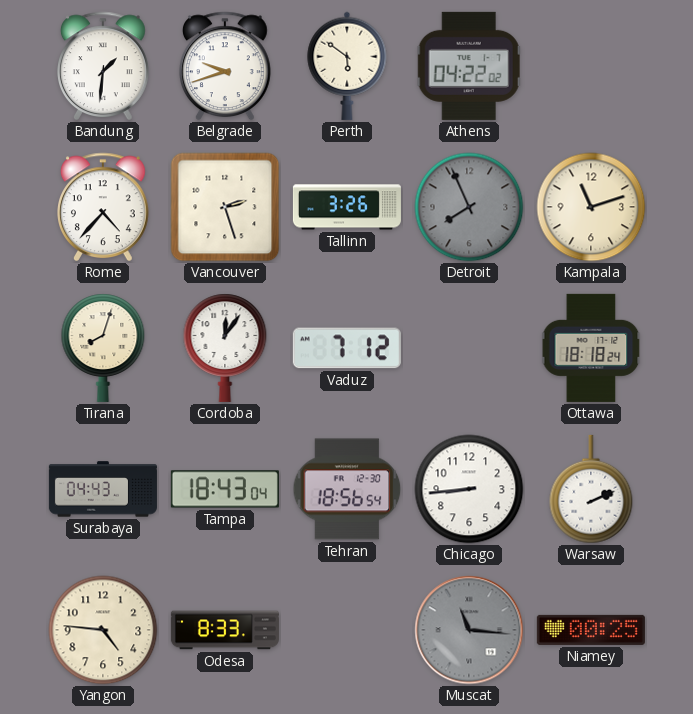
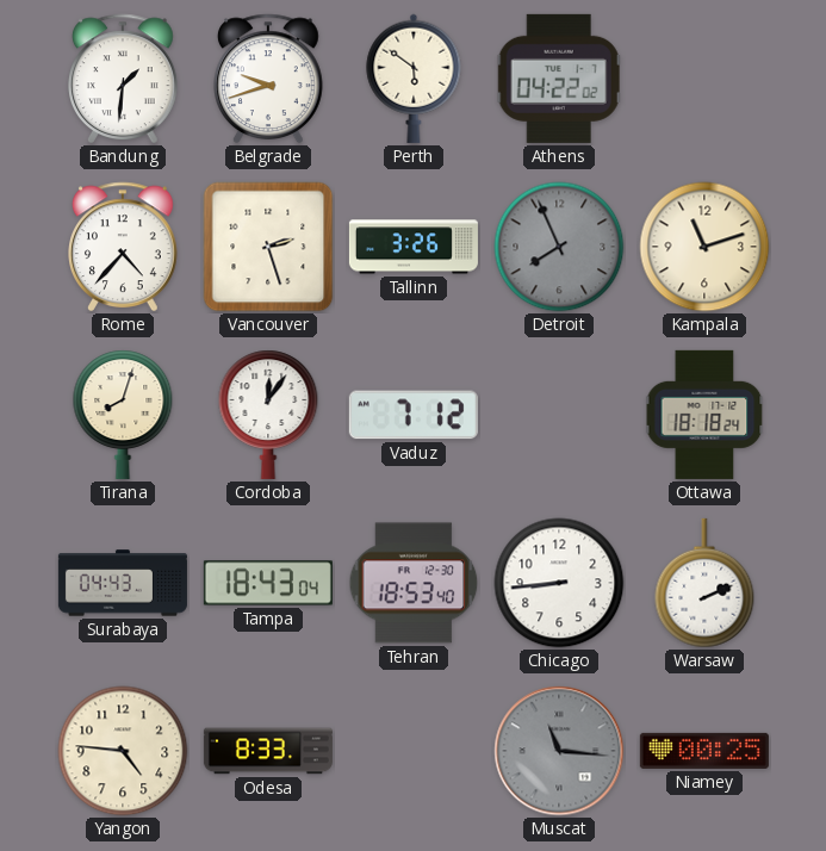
Tehran: 18:56 -> 18:53
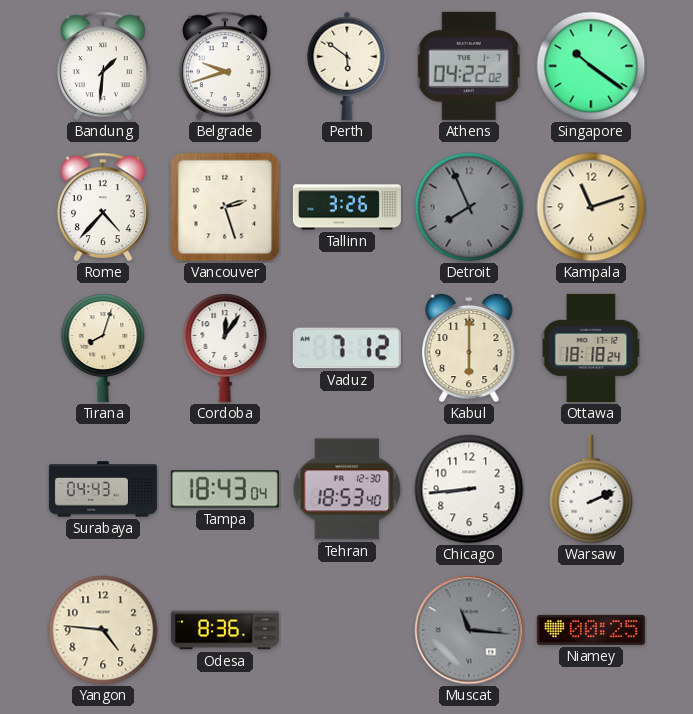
Singapore: none -> 10:21
Kabul: none -> 6:00
Odesa: 8:33 -> 8:36
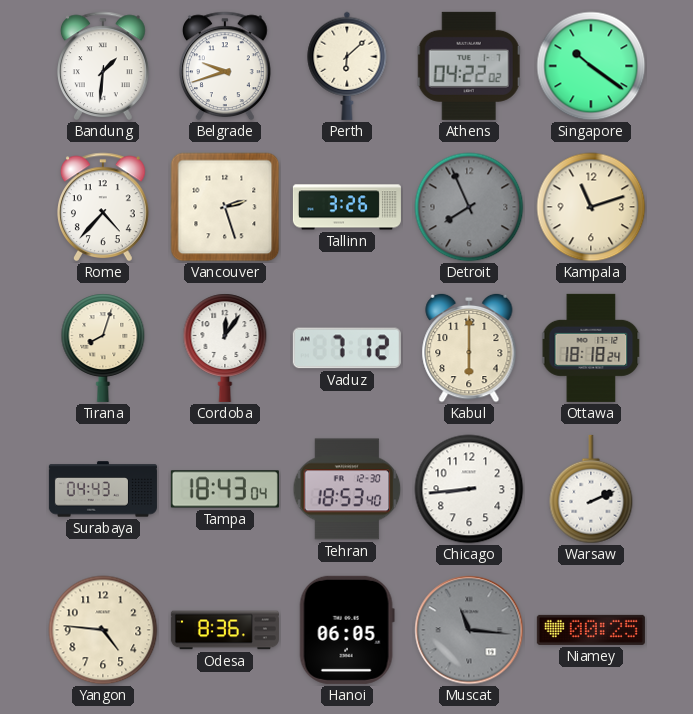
Perth: 5:51 -> 6:08
Hanoi: none -> 06:05
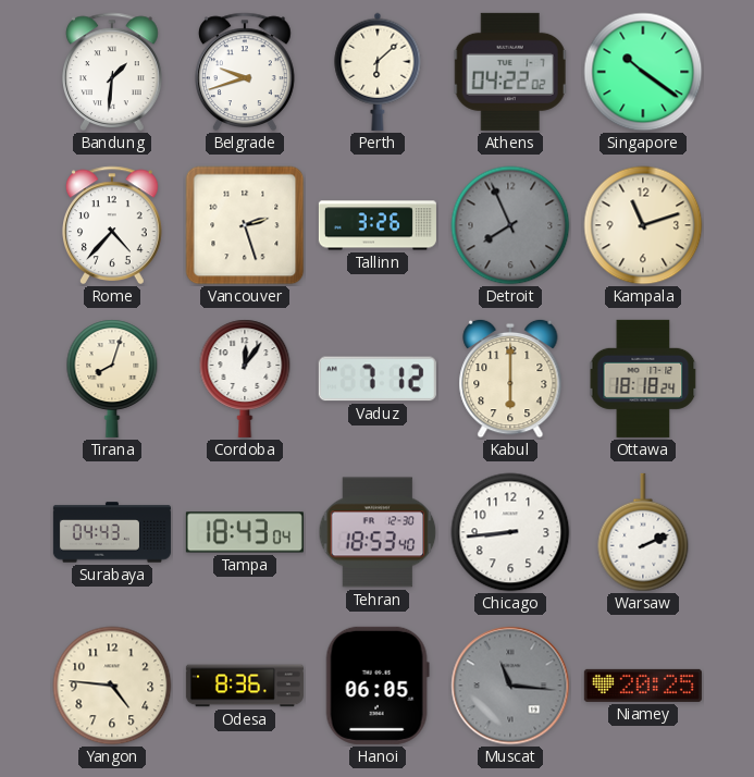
Niamey: 00:25 -> 20:25
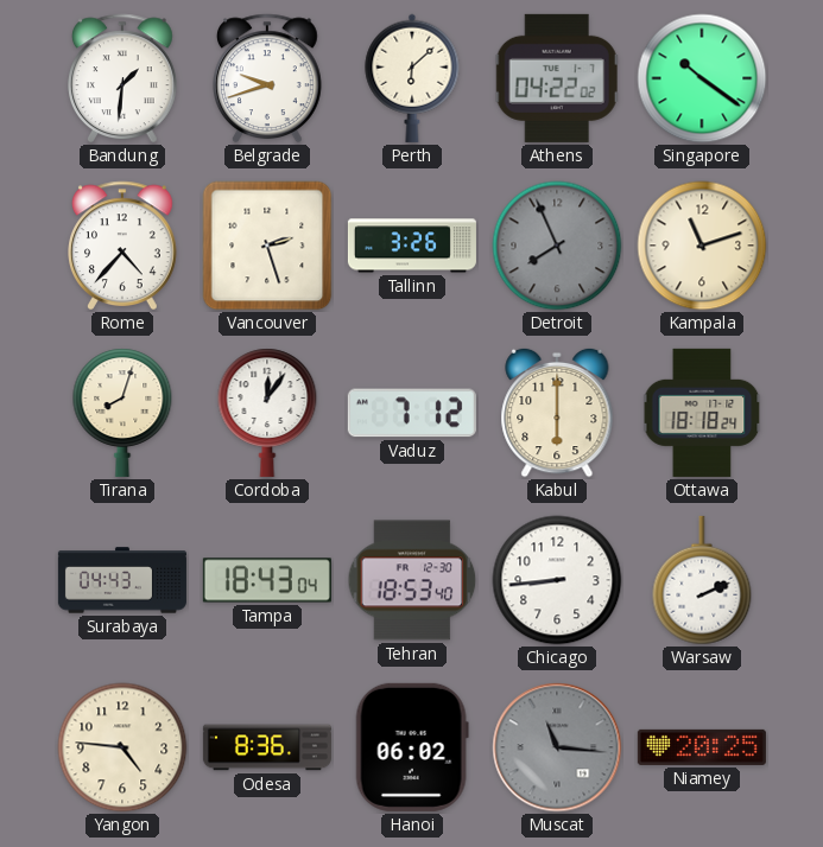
Hanoi: 06:05 -> 06:02
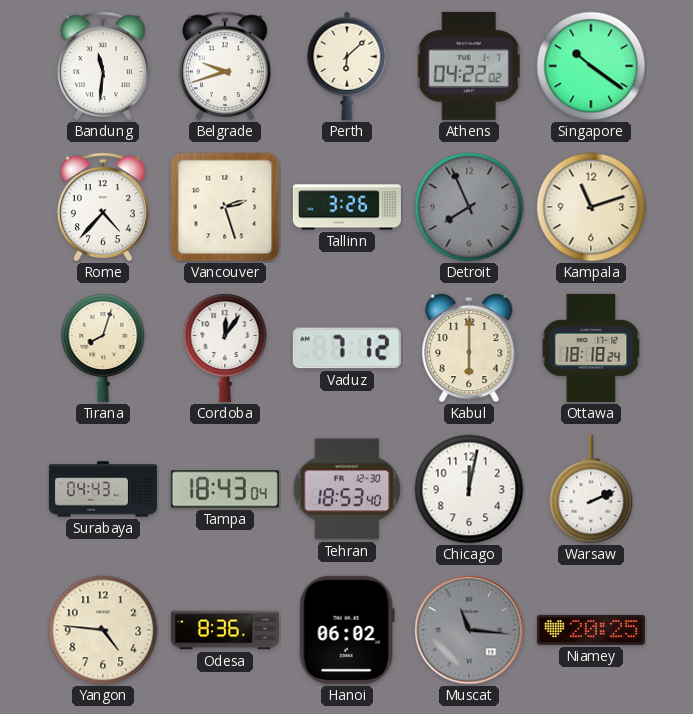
Bandung: 1:31 -> 11:31
Chicago: 8:44 -> 12:02
